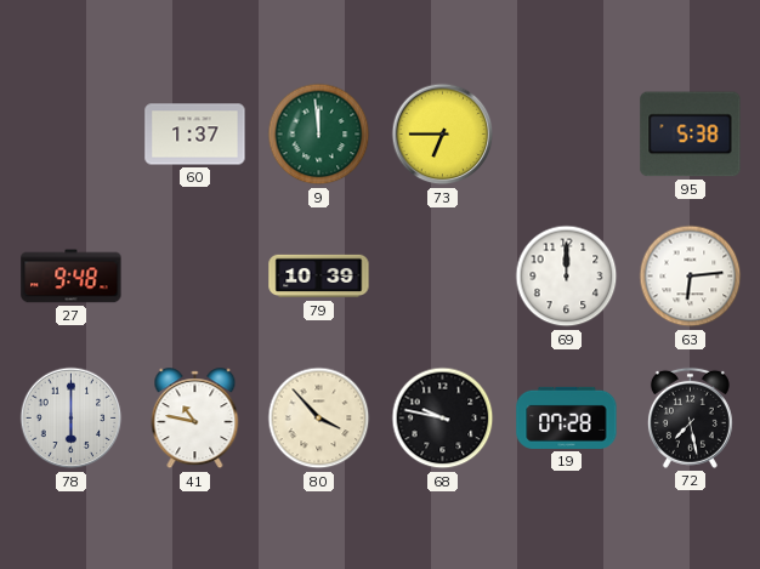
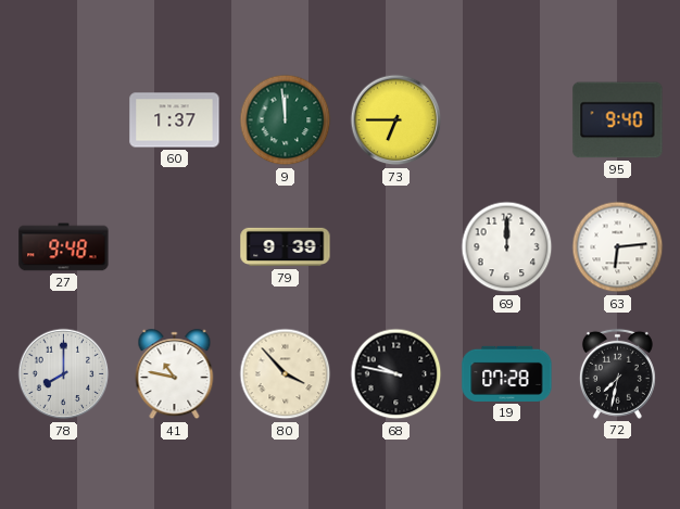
95: 5:38 -> 9:40
79: 10:39 -> 9:39
78: 6:00 -> 8:00
72: 7:28 -> 7:32
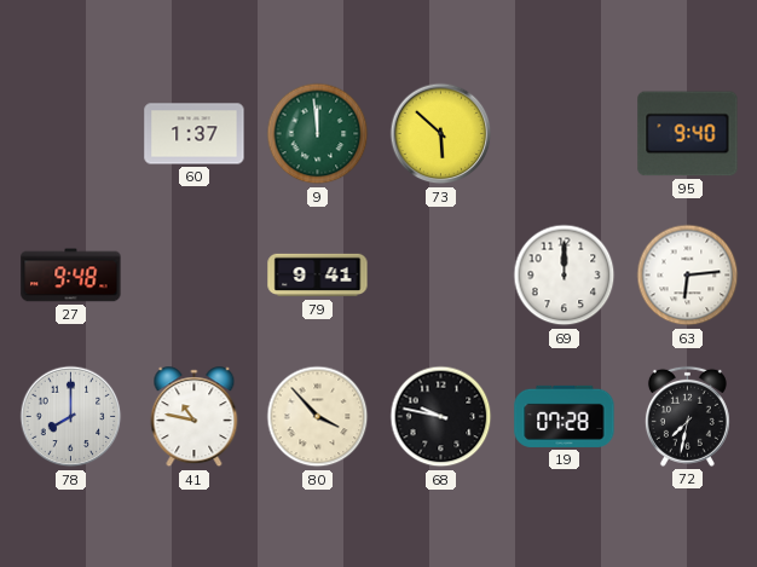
73: 6:45 -> 5:52
79: 9:39 -> 9:41
